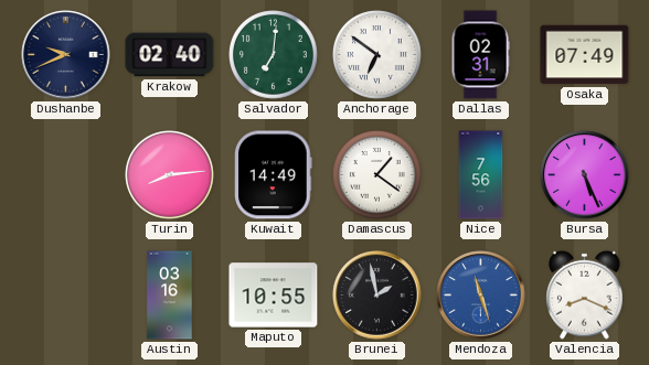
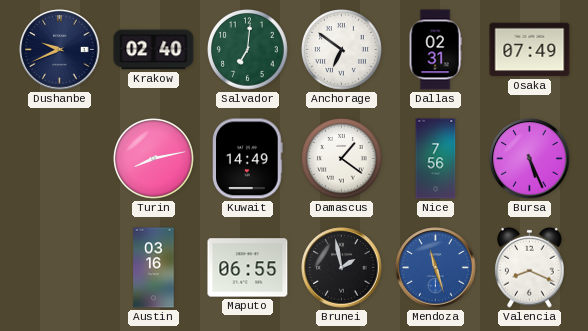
Turin: 8:14 -> 8:13
Maputo: 10:55 -> 06:55
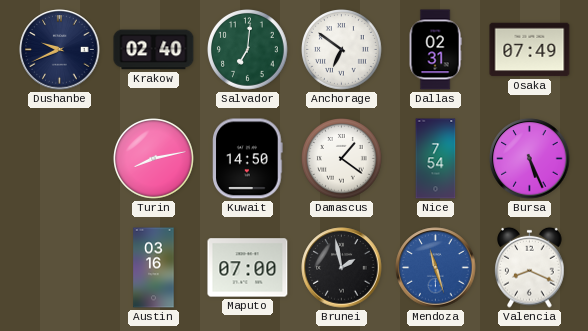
Kuwait: 14:49 -> 14:50
Nice: 7:56 -> 7:54
Maputo: 06:55 -> 07:00
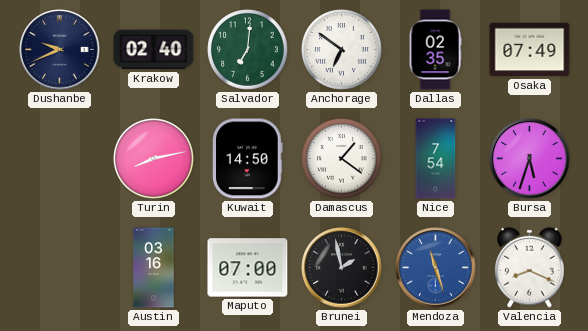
Dallas: 02:31 -> 02:35
Bursa: 5:26 -> 5:33
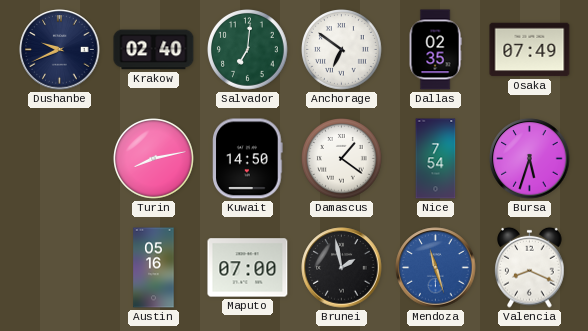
Austin: 03:16 -> 05:16
